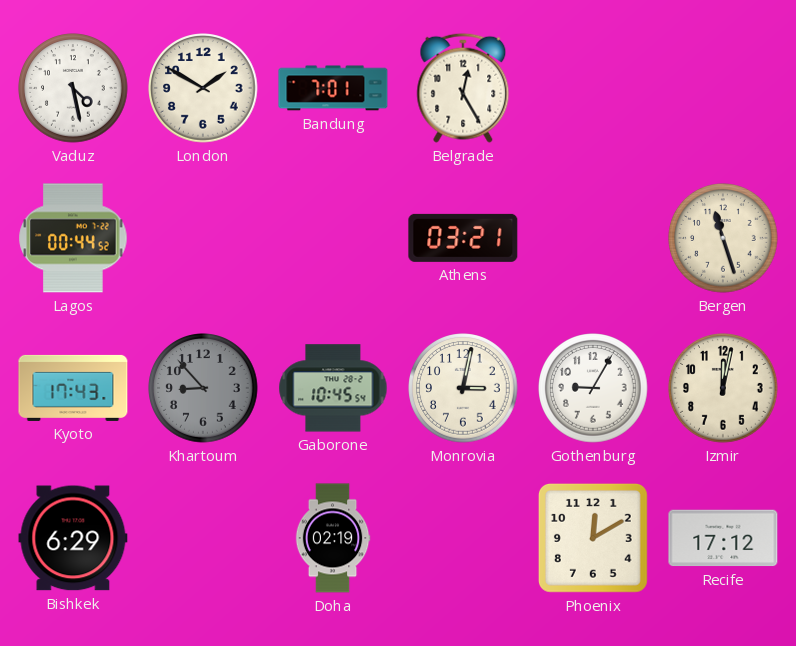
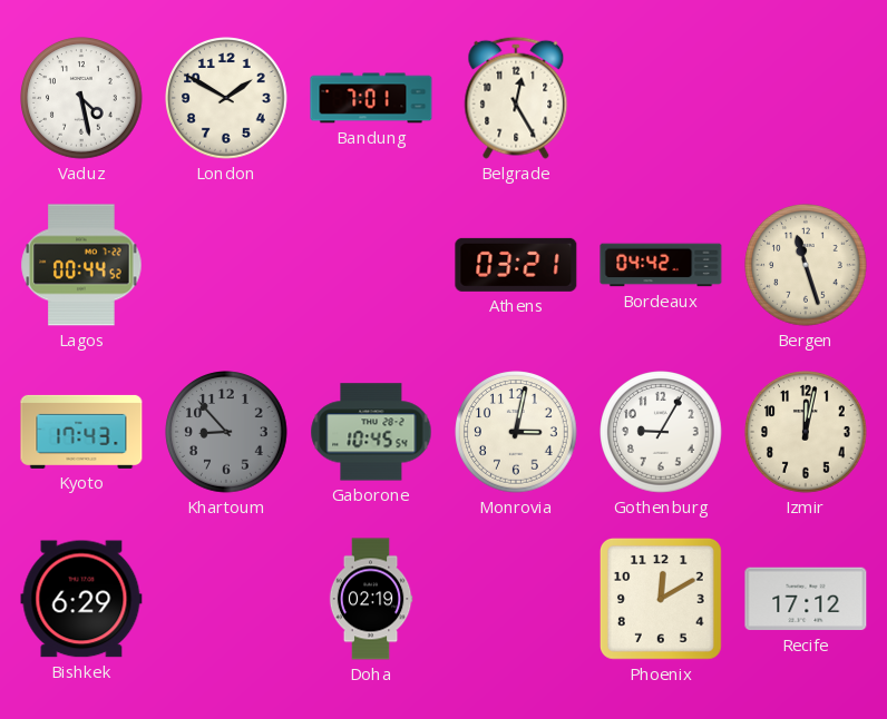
Bordeaux: none -> 04:42
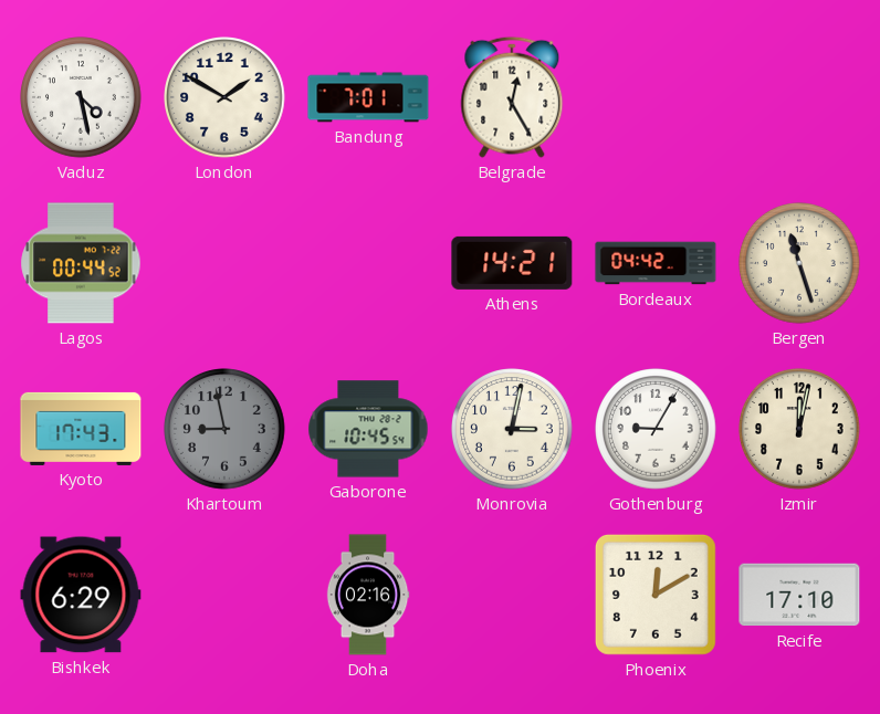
Athens: 03:21 -> 14:21
Khartoum: 8:53 -> 8:58
Doha: 02:19 -> 02:16
Recife: 17:12 -> 17:10
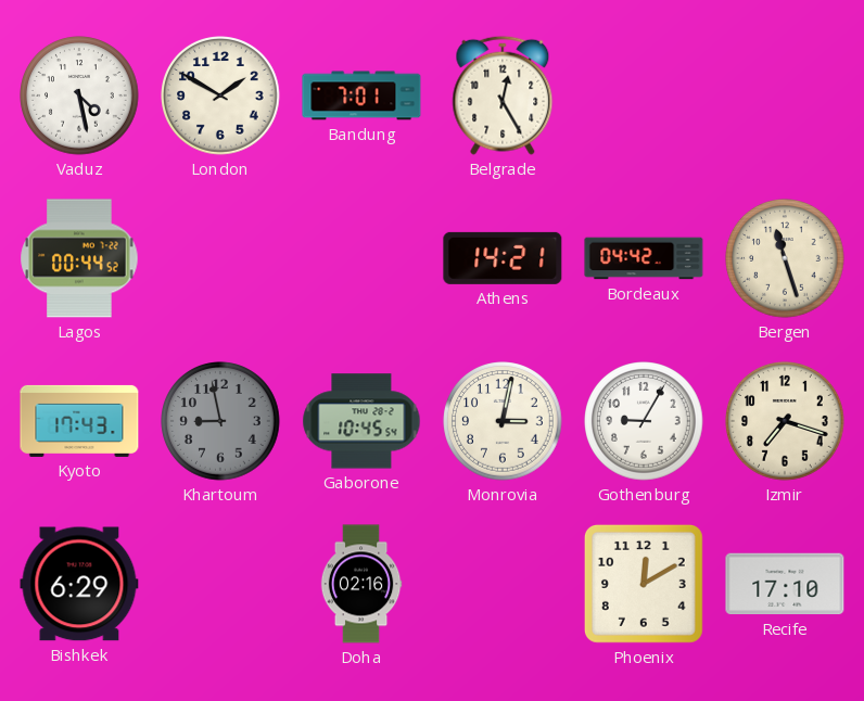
Izmir: 12:02 -> 7:18
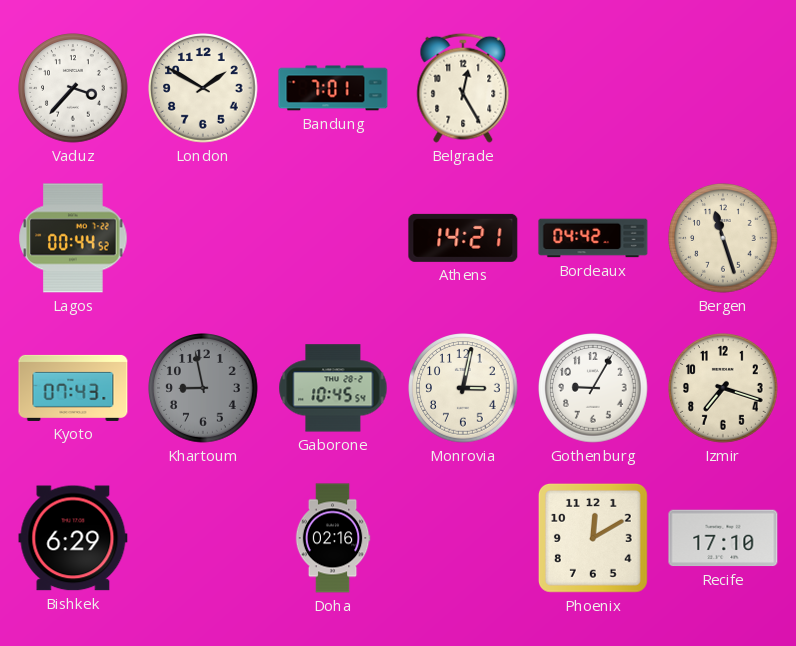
Vaduz: 4:28 -> 3:37
Kyoto: 17:43 -> 07:43
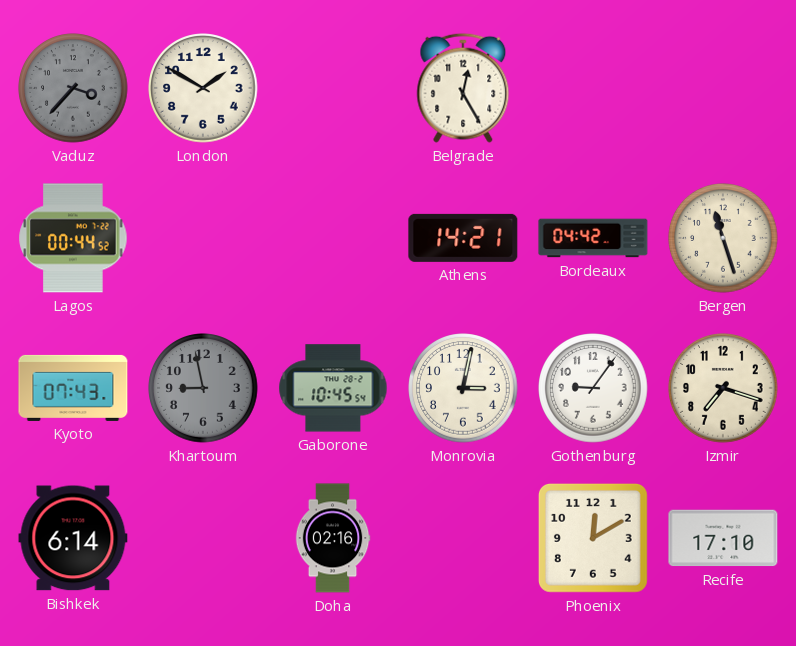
Vaduz dial: white -> grey
Bandung: 7:01 -> none
Gothenburg: 9:05 -> 9:06
Bishkek: 6:29 -> 6:14
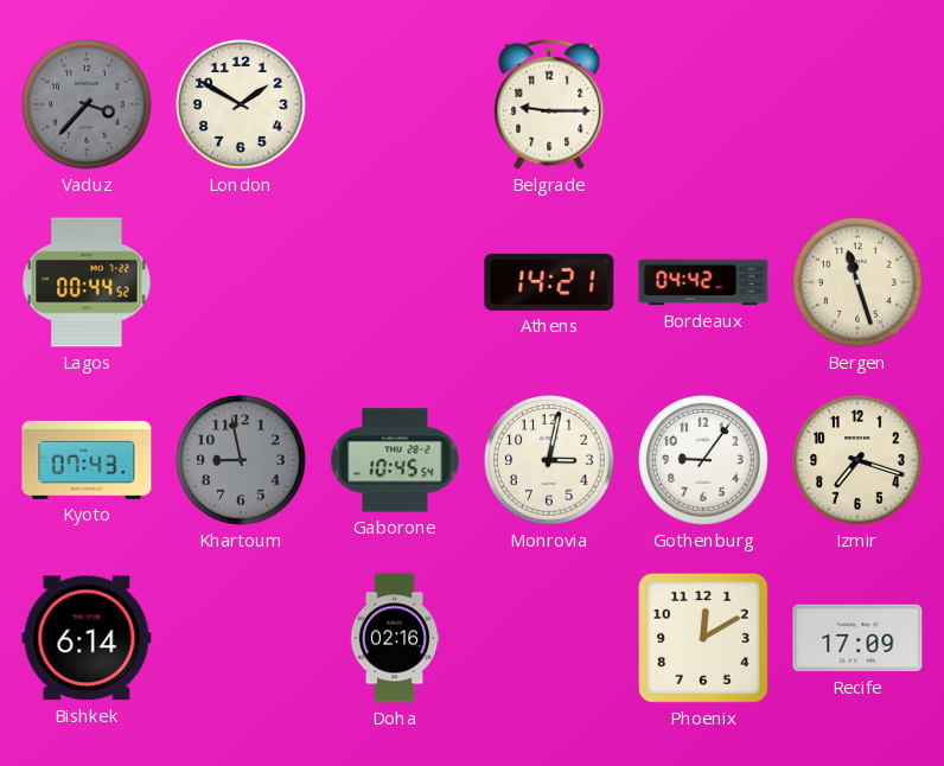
Belgrade: 12:25 -> 9:15
Recife: 17:10 -> 17:09
